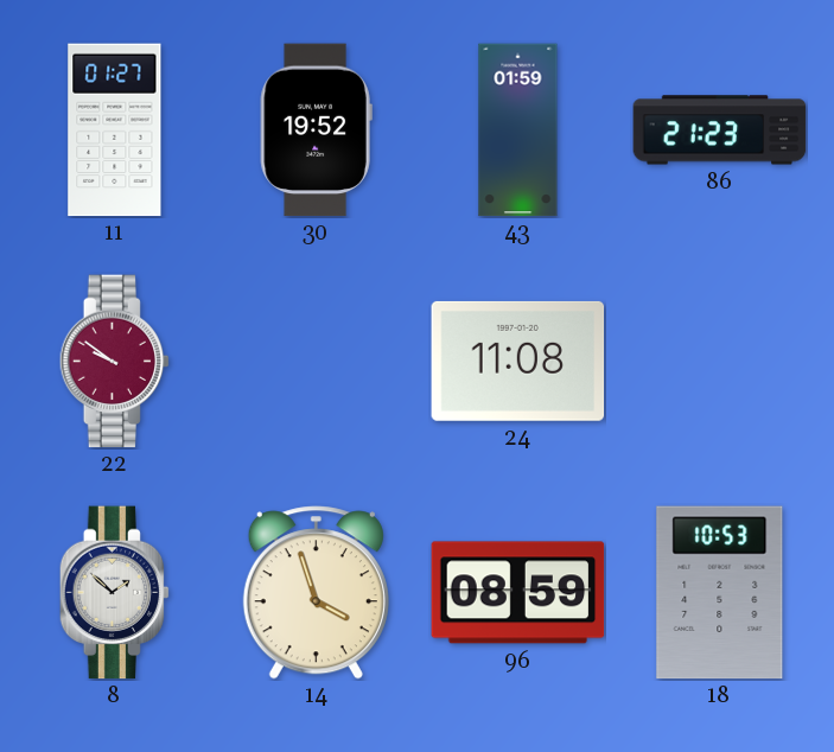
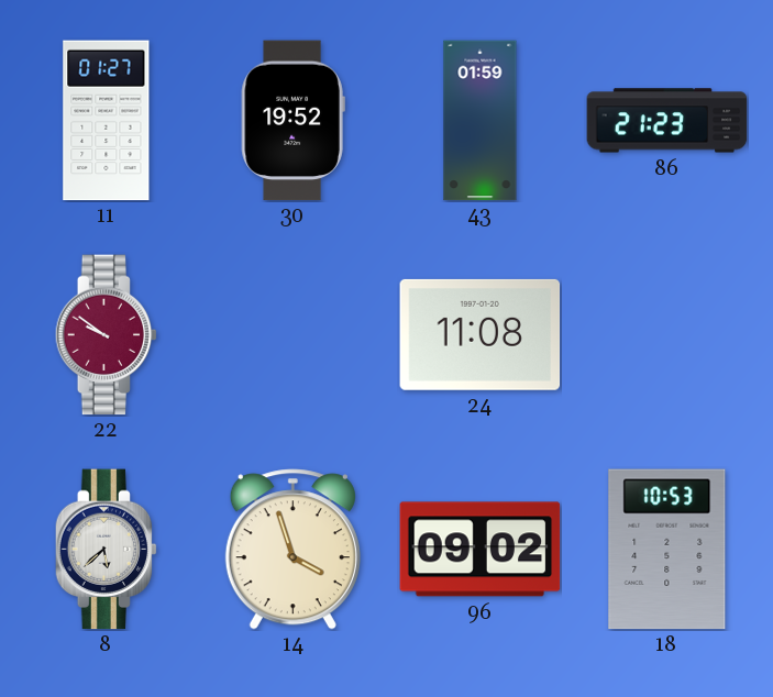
8: 1:52 -> 5:38
96: 08:59 -> 09:02
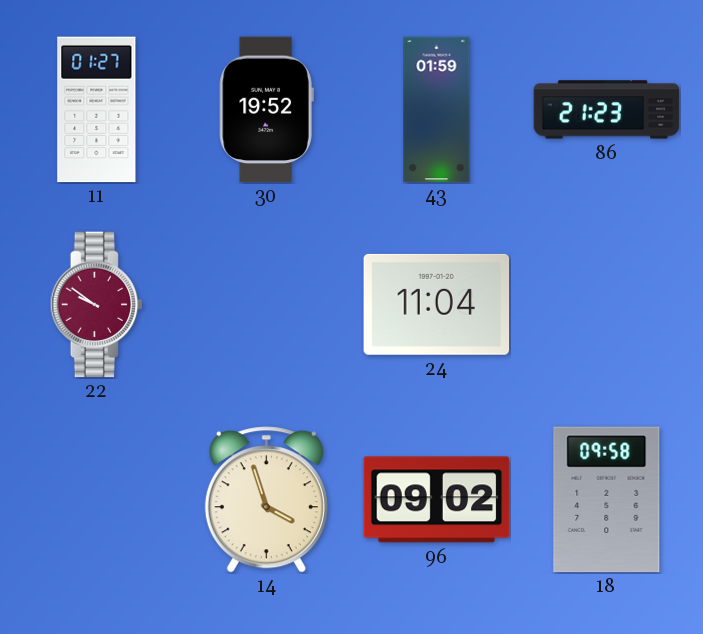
24: 11:08 -> 11:04
8: 5:38 -> none
18: 10:53 -> 09:58
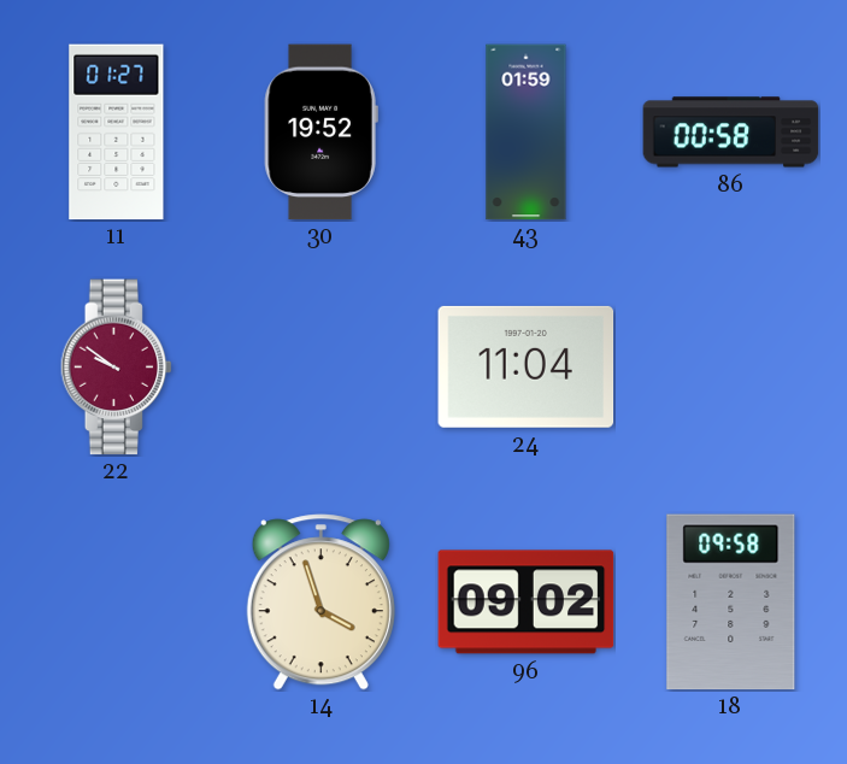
86: 21:23 -> 00:58
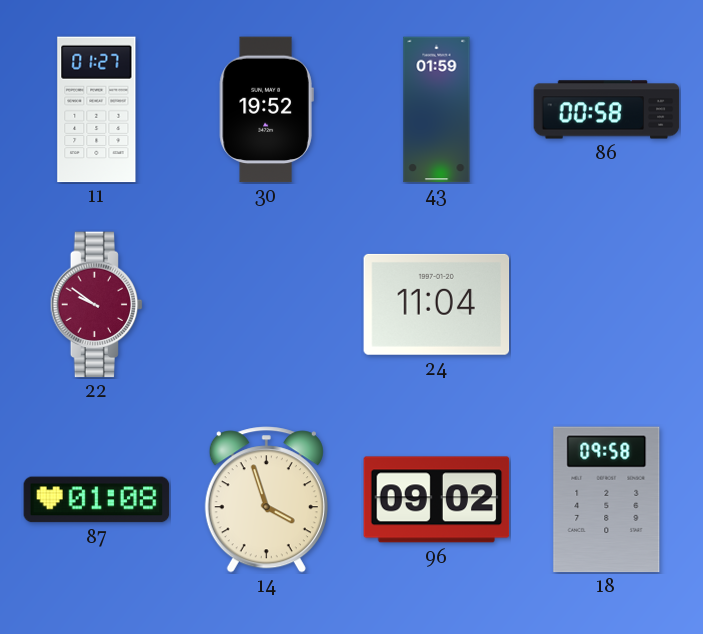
87: none -> 01:08
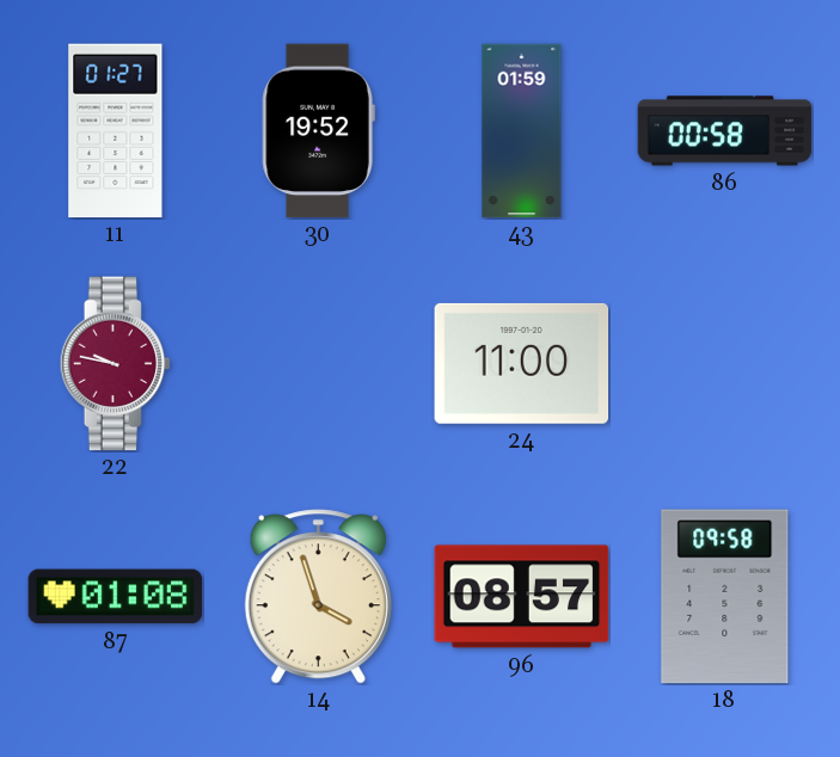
22: 9:51 -> 9:47
24: 11:04 -> 11:00
96: 09:02 -> 08:57
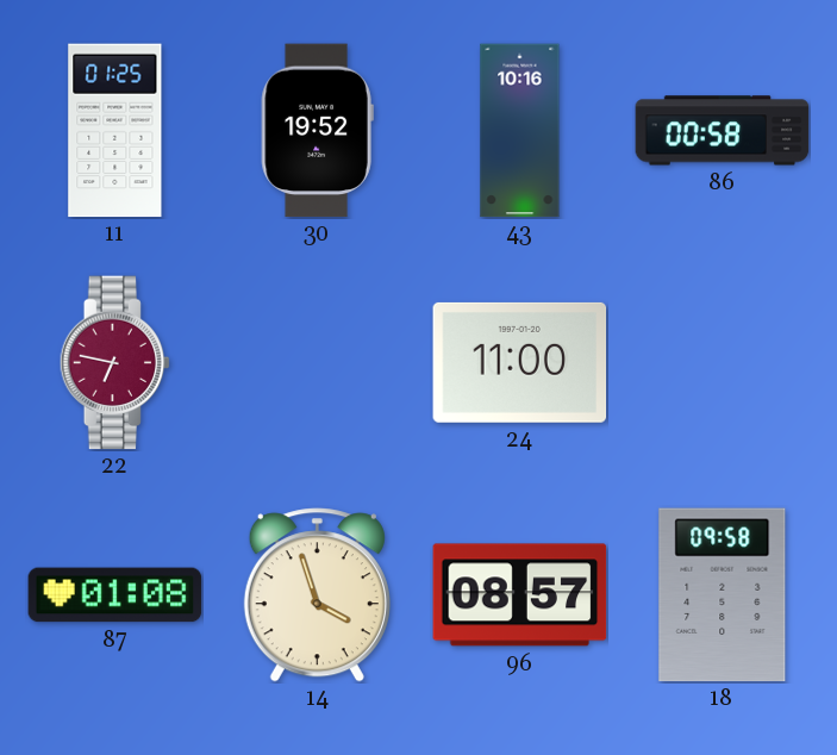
11: 01:27 -> 01:25
43: 01:59 -> 10:16
22: 9:47 -> 6:47
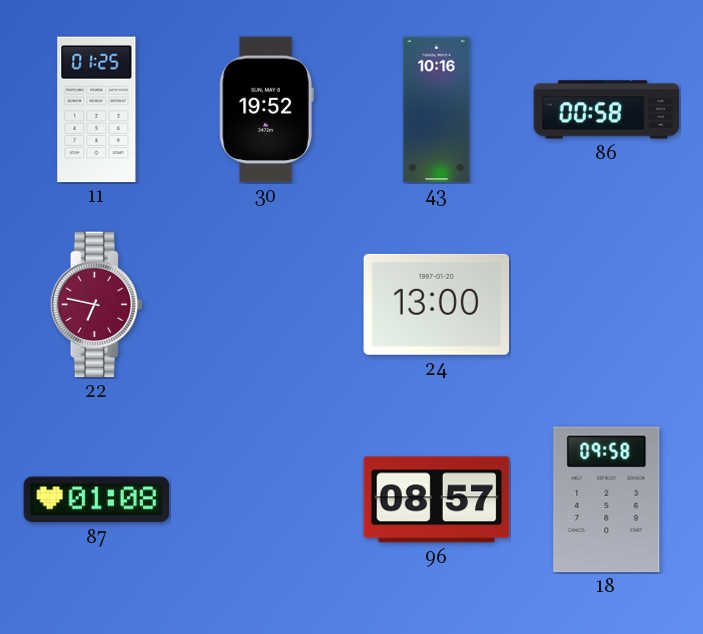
24: 11:00 -> 13:00
14: 3:57 -> none
